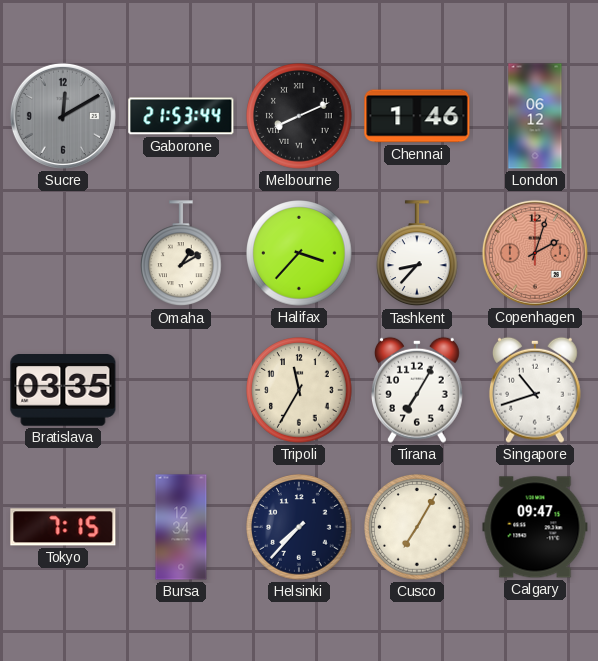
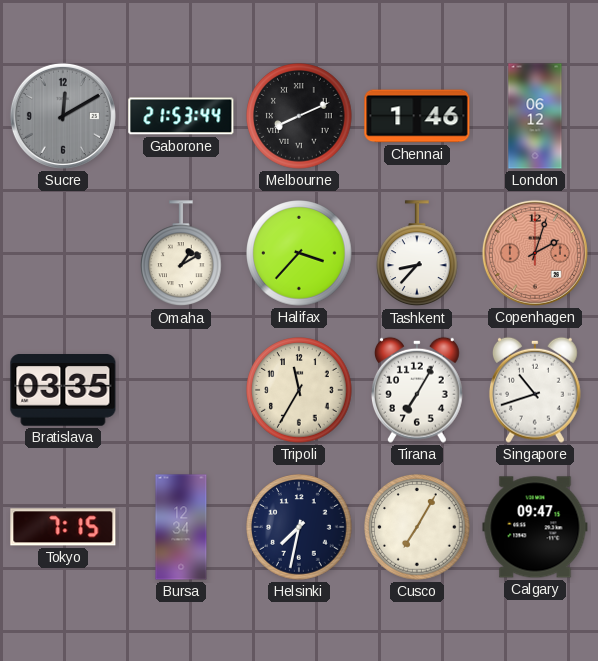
Helsinki: 7:37 -> 7:32
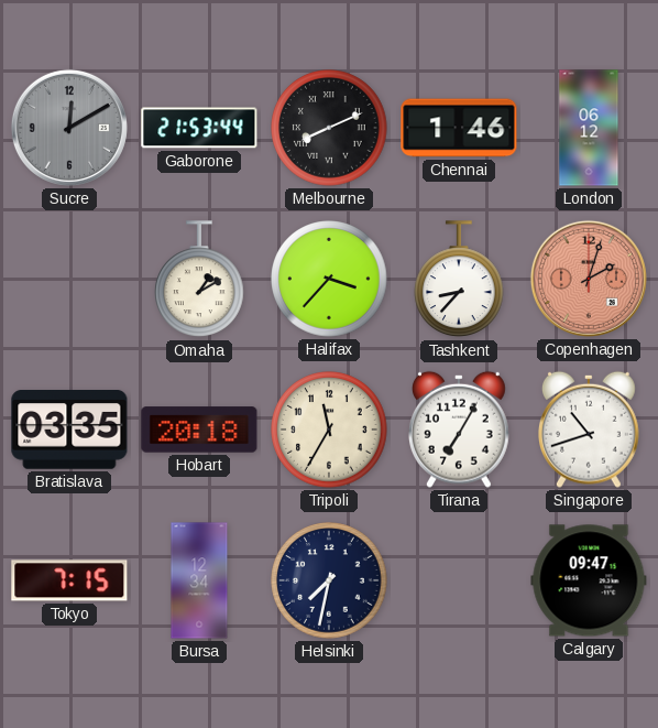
Hobart: none -> 20:18
Cusco: 7:05 -> none
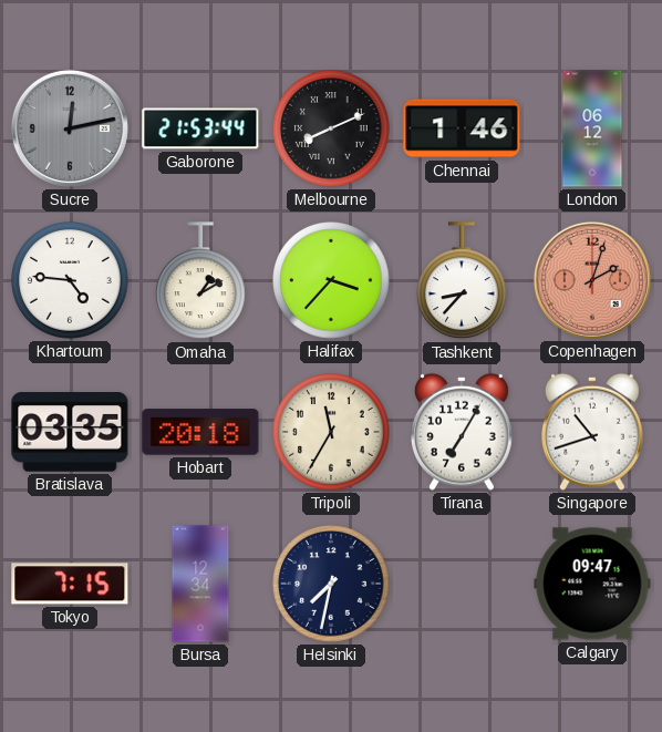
Sucre: 12:10 -> 12:13
Khartoum: none -> 4:46
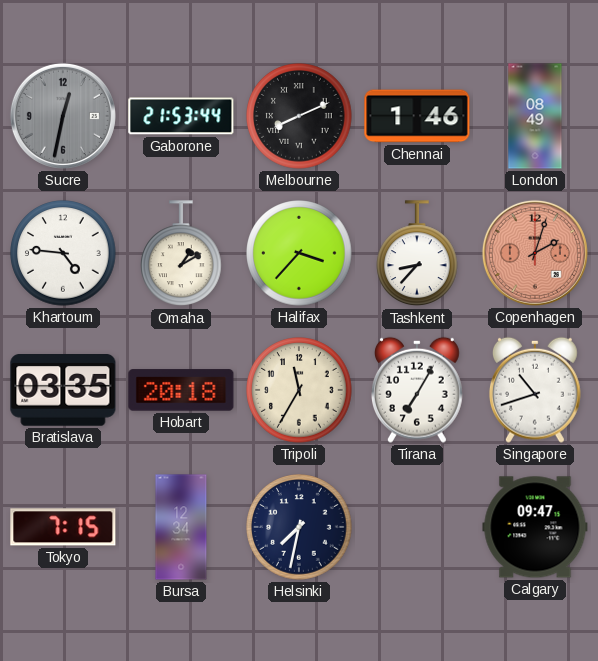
Sucre: 12:13 -> 12:32
London: 06:12 -> 08:49
